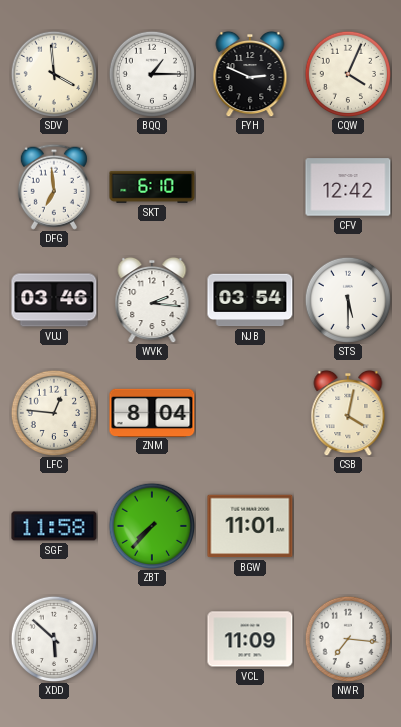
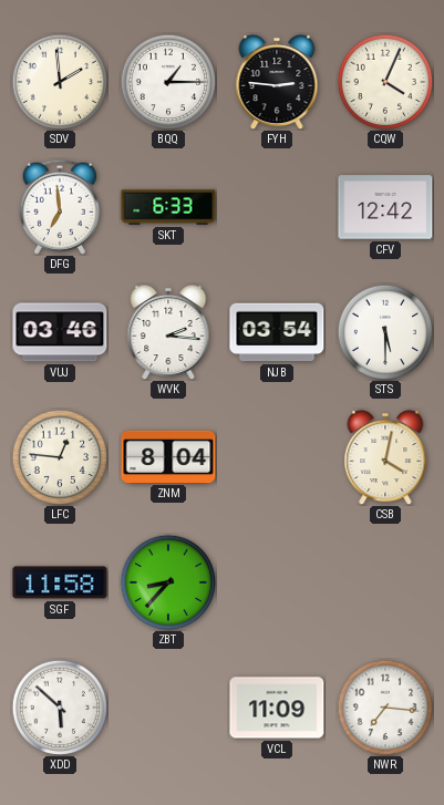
SDV: 3:59 -> 1:59
FYH: 2:49 -> 2:46
SKT: 6:10 -> 6:33
ZBT: 7:37 -> 8:37
BGW: 11:01 -> none
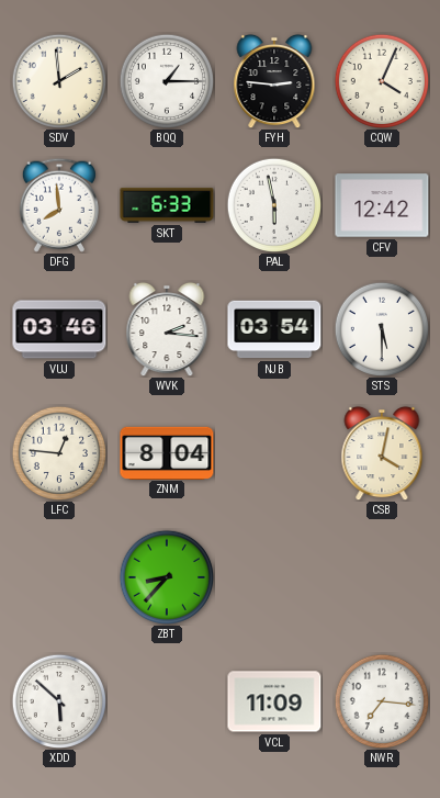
DFG: 6:59 -> 7:59
PAL: none -> 5:58
SGF: 11:58 -> none
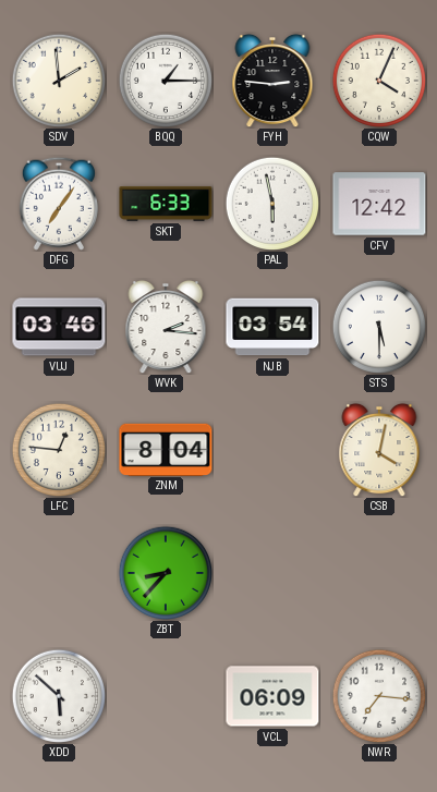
DFG: 7:59 -> 7:06
VCL: 11:09 -> 06:09
